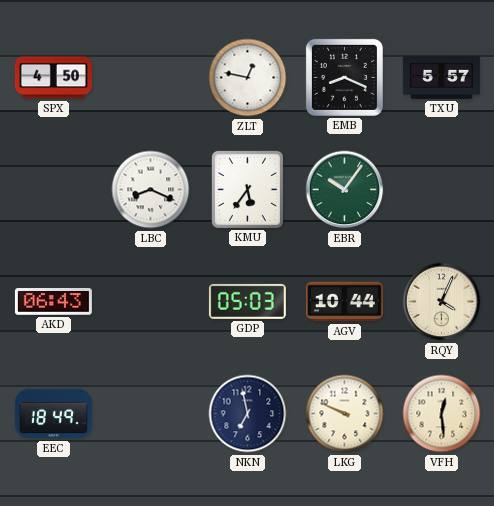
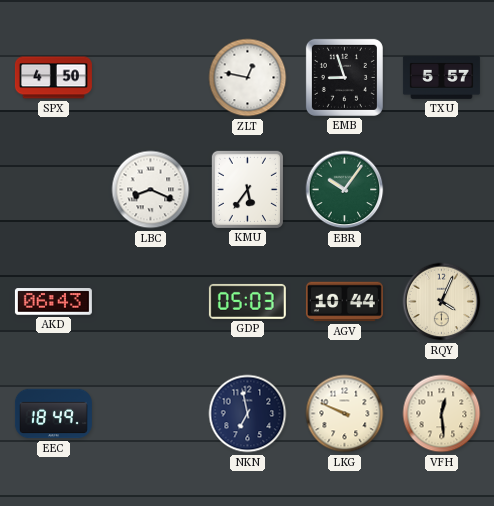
EMB: 8:19 -> 8:57
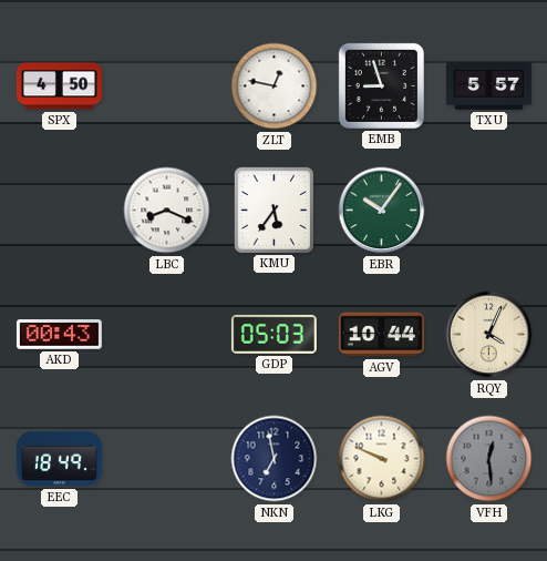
AKD: 06:43 -> 00:43
VFH dial: cream -> grey
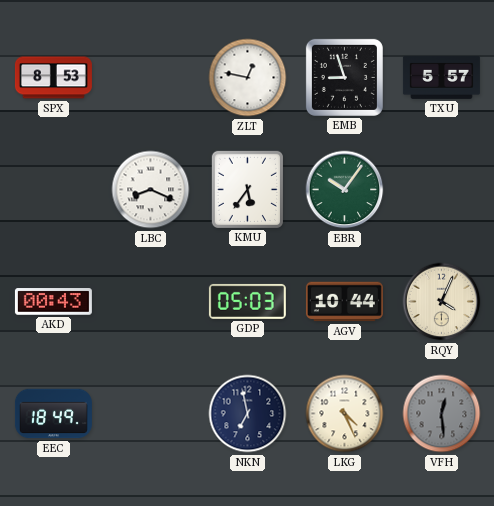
SPX: 4:50 -> 8:53
LKG: 9:49 -> 4:26
